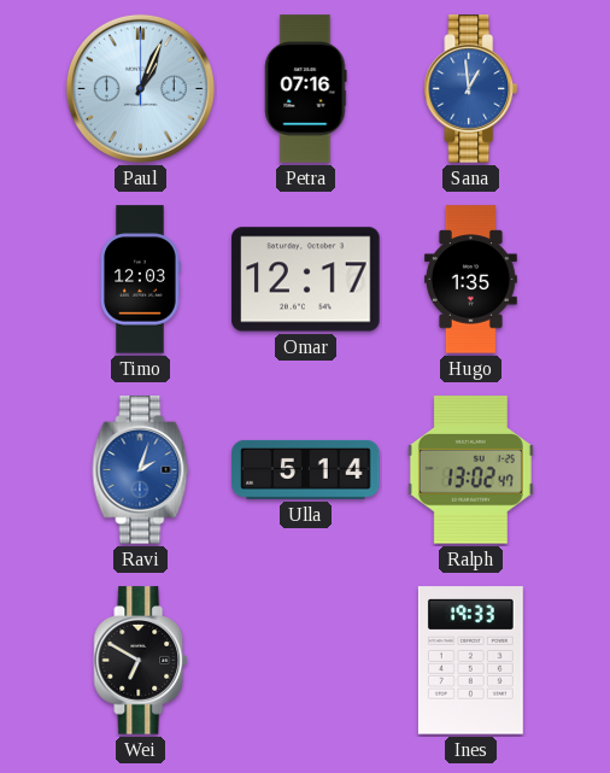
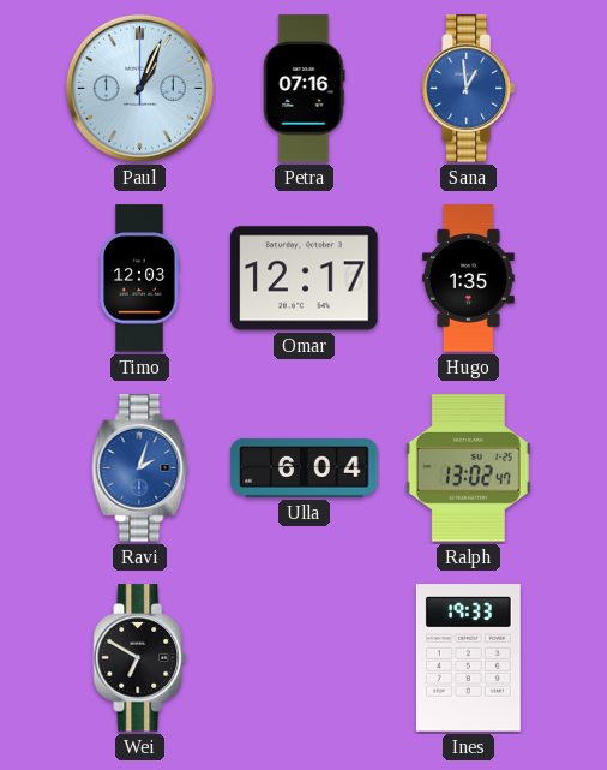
Ulla: 5:14 -> 6:04
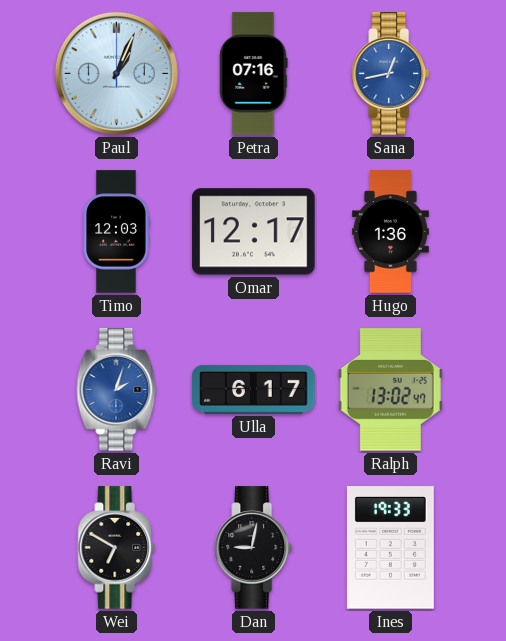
Sana: 12:59 -> 12:43
Hugo: 1:35 -> 1:36
Ulla: 6:04 -> 6:17
Dan: none -> 9:02
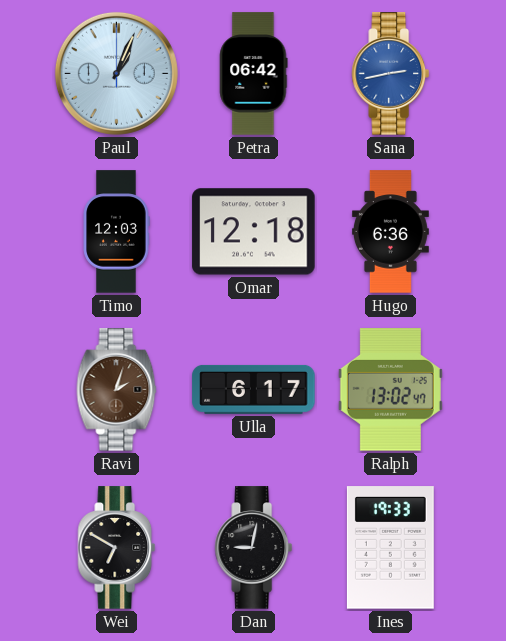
Petra: 07:16 -> 06:42
Sana: 12:43 -> 2:43
Omar: 12:17 -> 12:18
Hugo: 1:36 -> 6:36
Ravi dial: blue -> brown
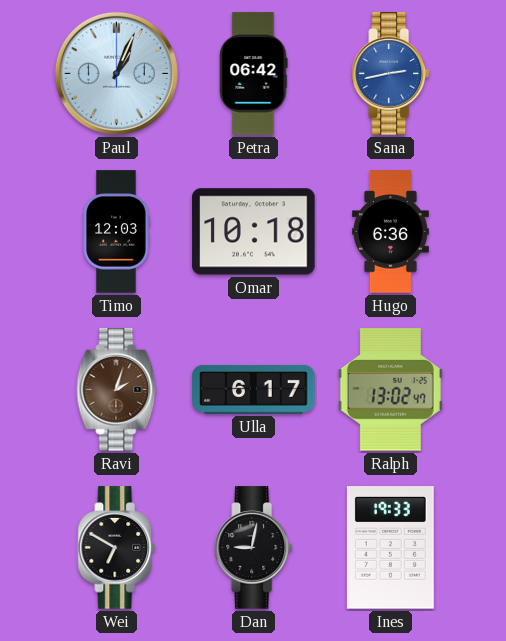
Omar: 12:18 -> 10:18
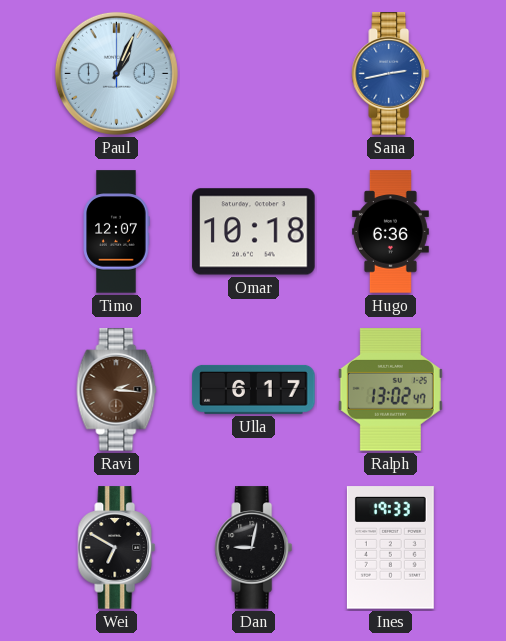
Petra: 06:42 -> none
Timo: 12:03 -> 12:07
Ravi: 2:03 -> 2:16
